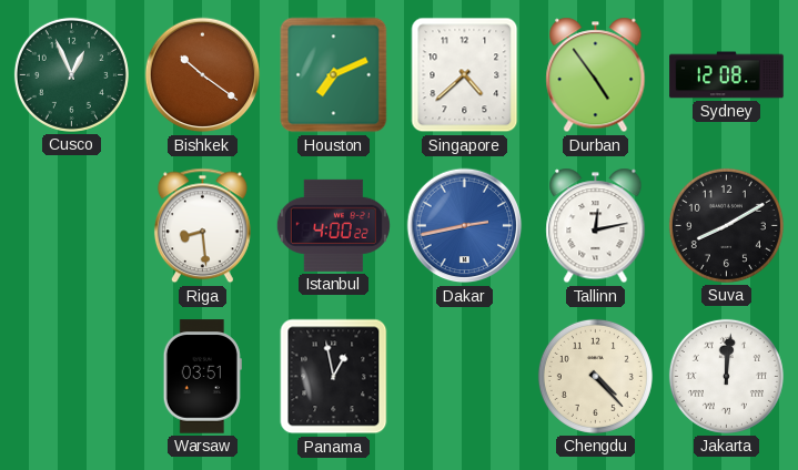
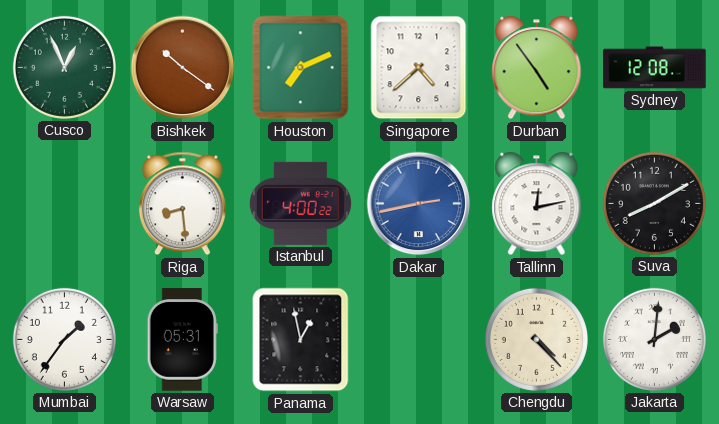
Mumbai: none -> 1:36
Warsaw: 03:51 -> 05:31
Jakarta: 12:01 -> 2:01
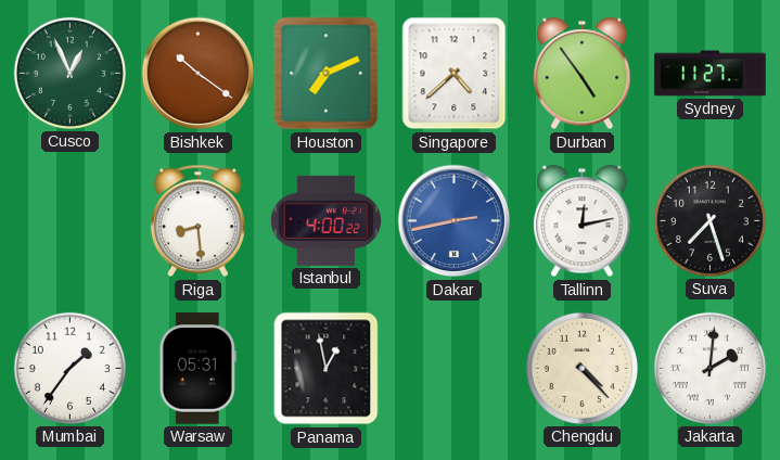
Sydney: 12:08 -> 11:27
Suva: 8:10 -> 7:27
